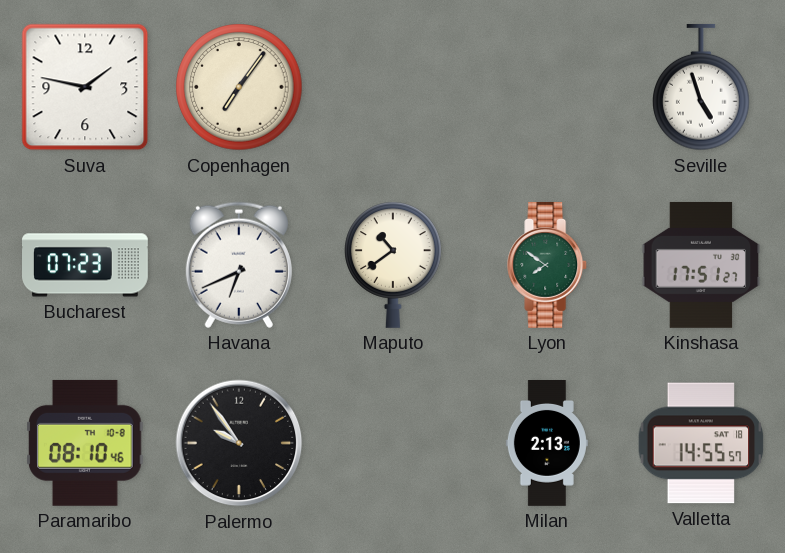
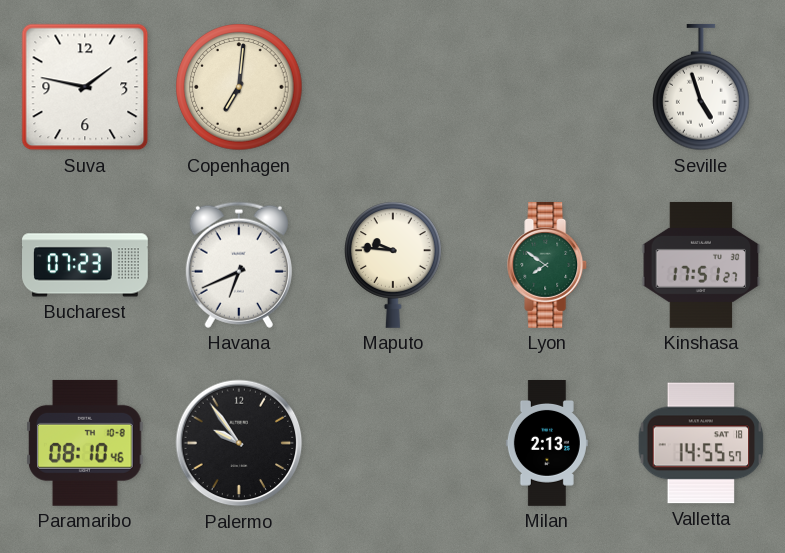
Copenhagen: 7:06 -> 7:01
Maputo: 10:39 -> 9:46
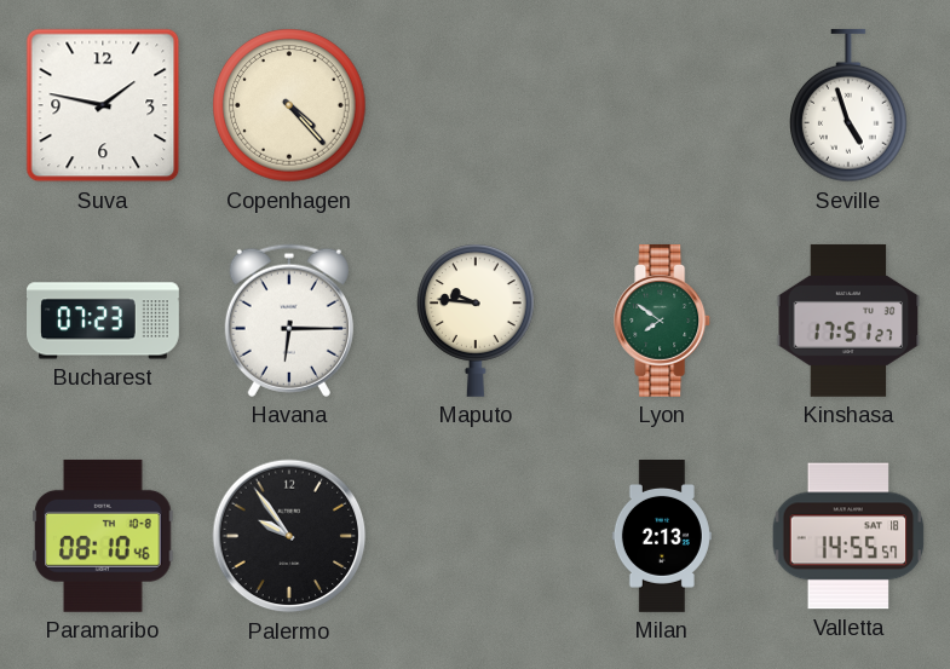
Copenhagen: 7:01 -> 4:23
Havana: 6:41 -> 6:15
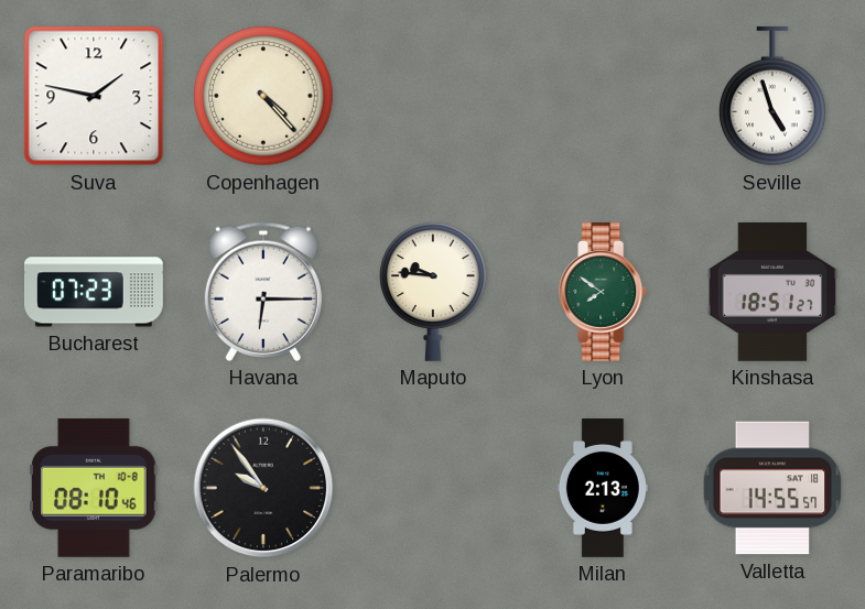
Kinshasa: 17:51 -> 18:51
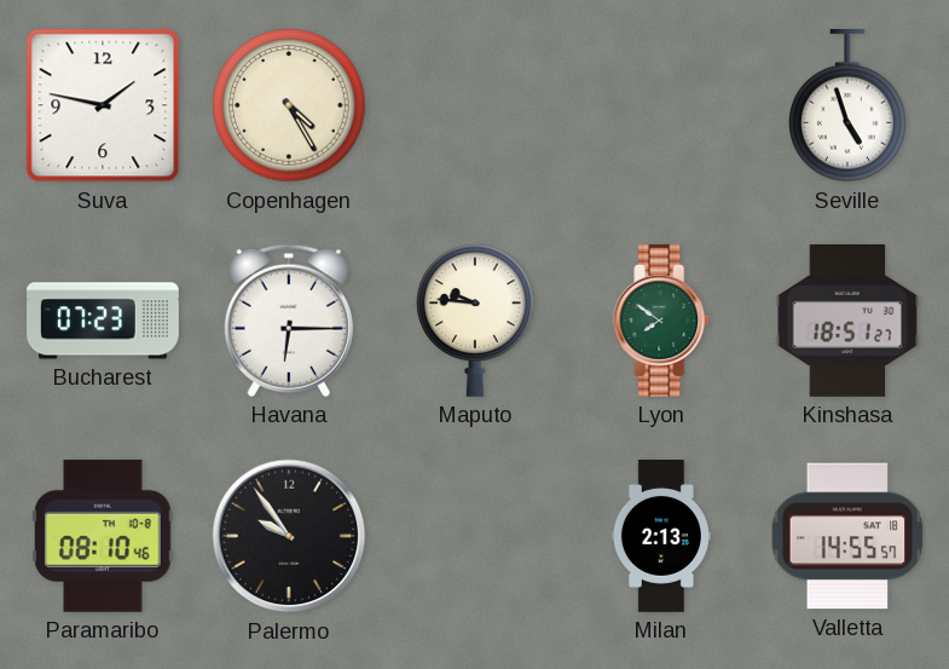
Copenhagen: 4:23 -> 4:25
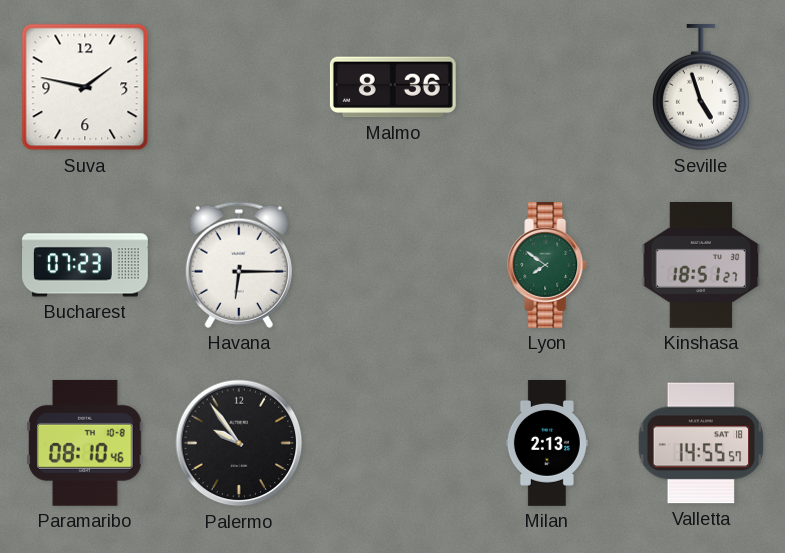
Copenhagen: 4:25 -> none
Malmo: none -> 8:36
Maputo: 9:46 -> none
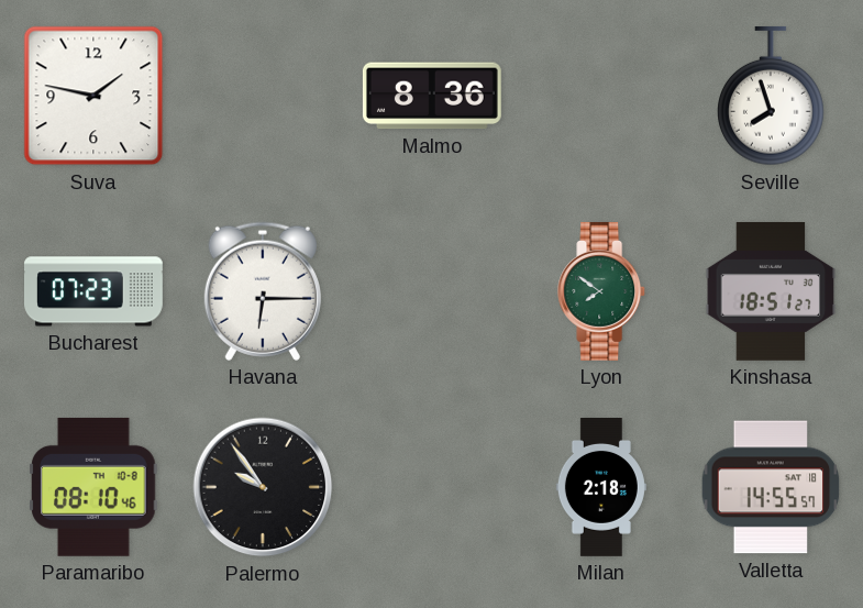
Seville: 4:57 -> 7:57
Milan: 2:13 -> 2:18
